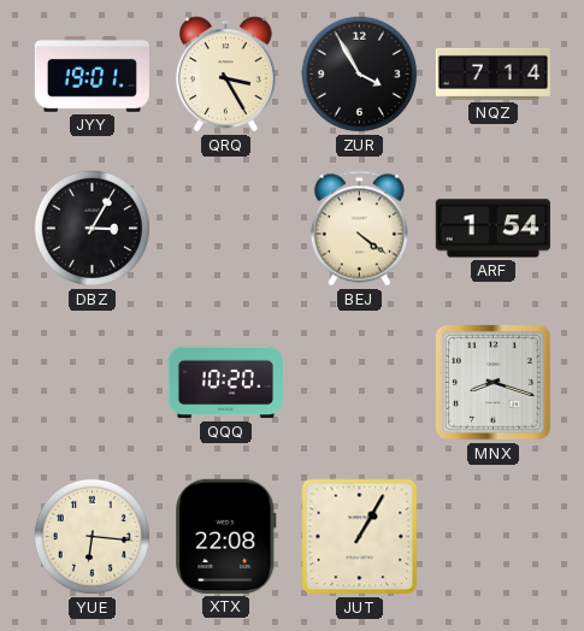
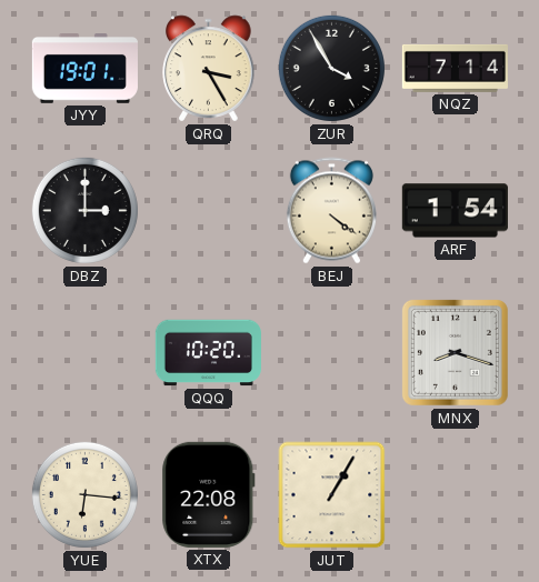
DBZ: 3:05 -> 3:00
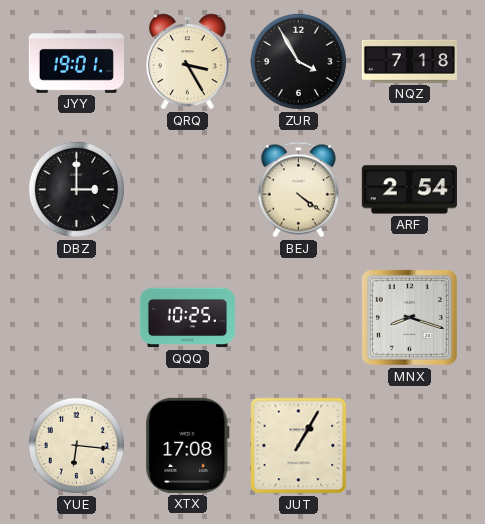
NQZ: 7:14 -> 7:18
ARF: 1:54 -> 2:54
QQQ: 10:20 -> 10:25
XTX: 22:08 -> 17:08
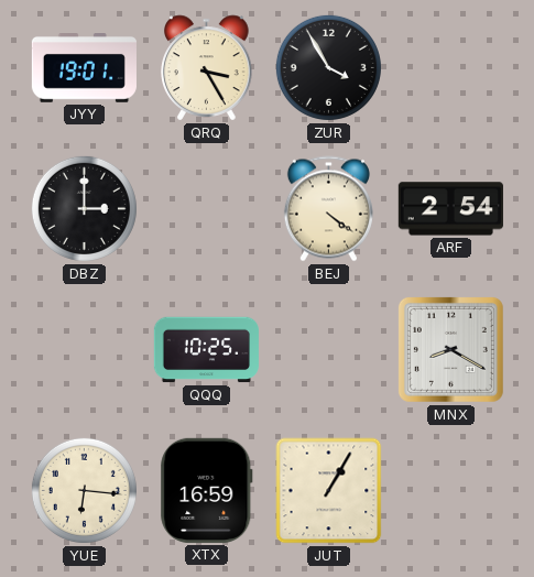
NQZ: 7:18 -> none
MNX: 8:18 -> 8:20
XTX: 17:08 -> 16:59
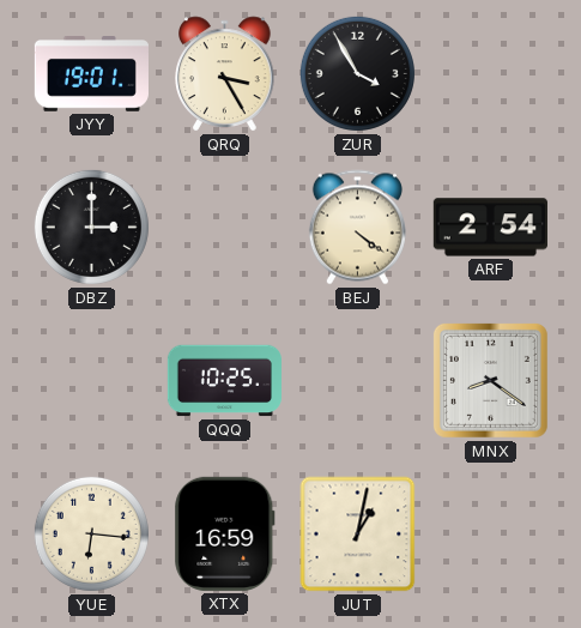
MNX: 8:20 -> 8:21
JUT: 1:05 -> 1:02
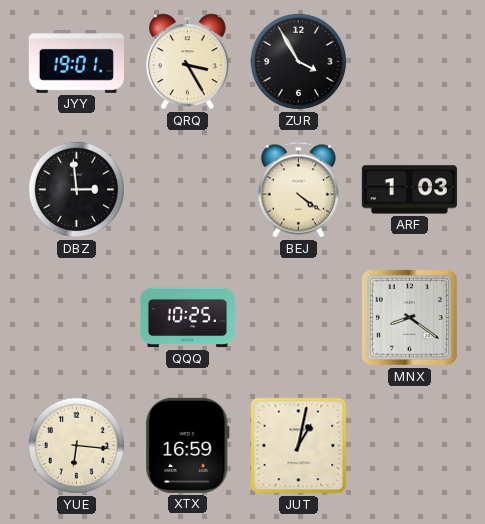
DBZ: 3:00 -> 2:59
ARF: 2:54 -> 1:03
